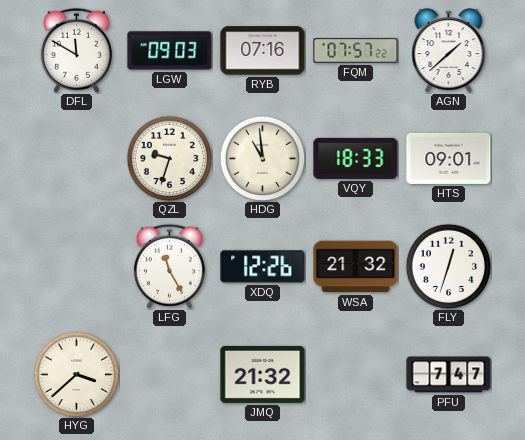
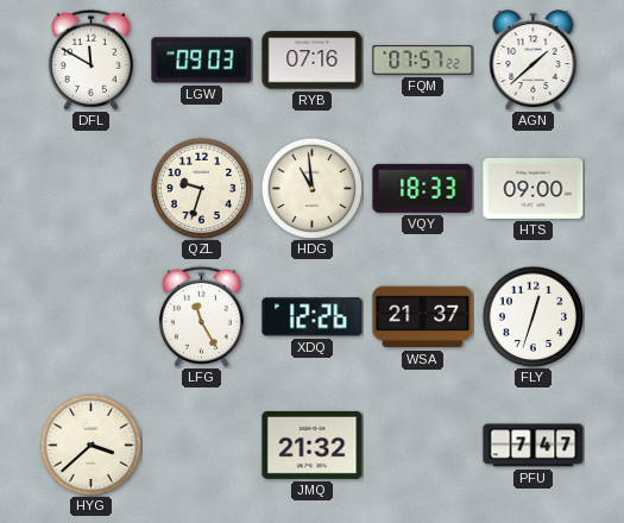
HTS: 09:01 -> 09:00
WSA: 21:32 -> 21:37
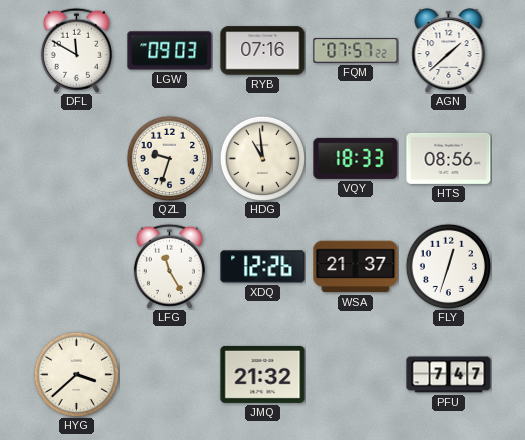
HTS: 09:00 -> 08:56
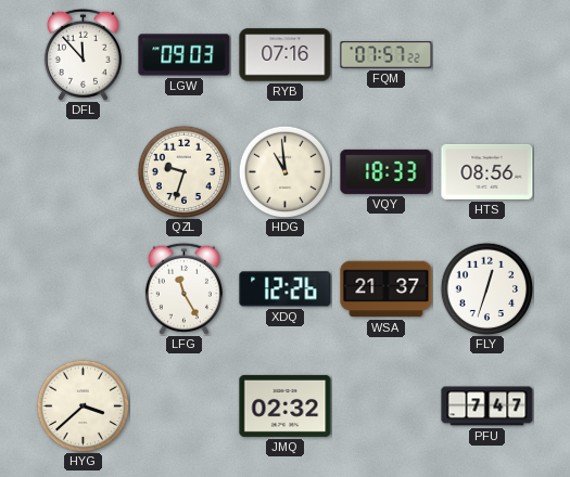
DFL: 11:50 -> 11:53
AGN: 1:38 -> none
JMQ: 21:32 -> 02:32
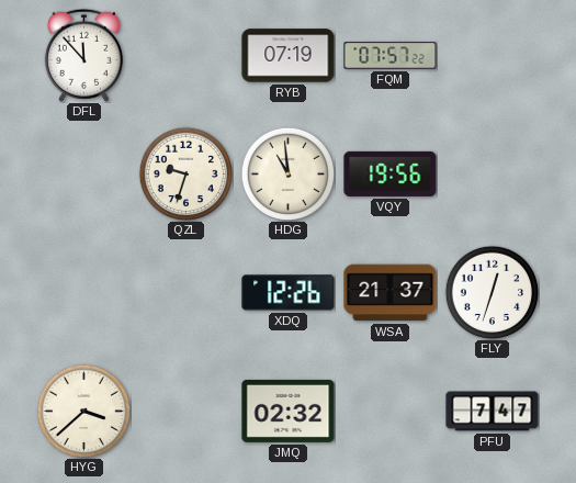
LGW: 09:03 -> none
RYB: 07:16 -> 07:19
VQY: 18:33 -> 19:56
HTS: 08:56 -> none
LFG: 11:25 -> none
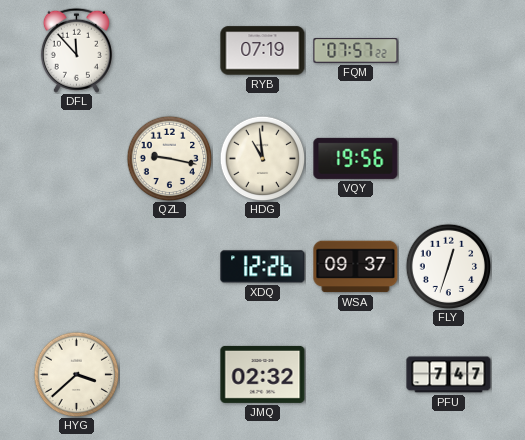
QZL: 9:33 -> 9:17
WSA: 21:37 -> 09:37
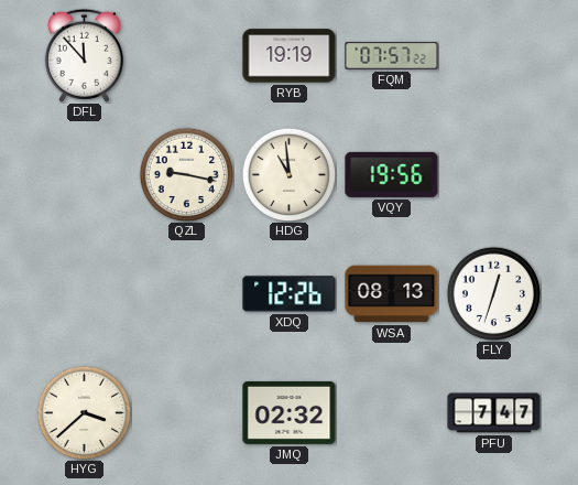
RYB: 07:19 -> 19:19
WSA: 09:37 -> 08:13
